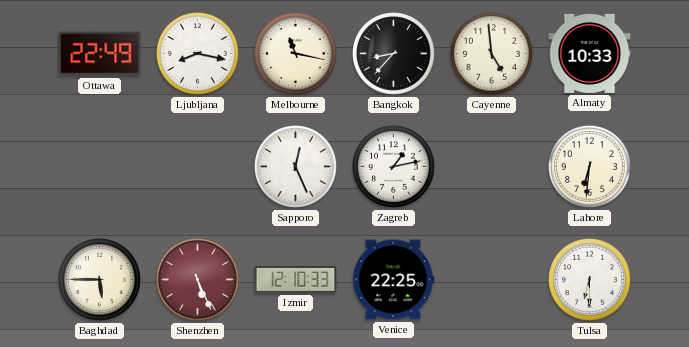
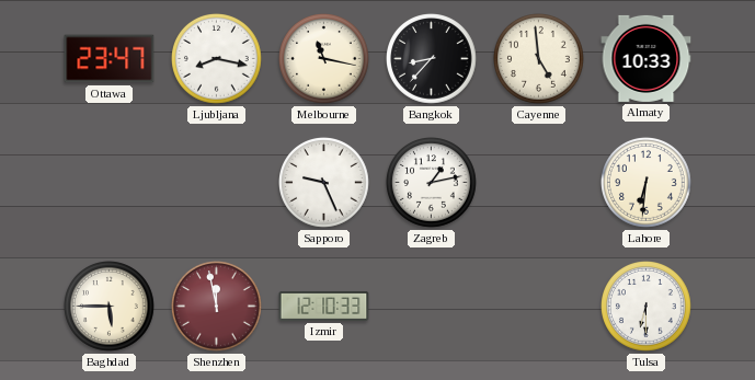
Ottawa: 22:49 -> 23:47
Sapporo: 12:26 -> 9:26
Shenzhen: 5:26 -> 11:58
Venice: 22:25 -> none
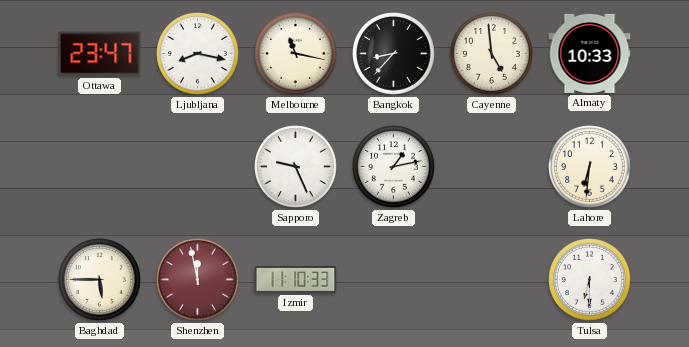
Izmir: 12:10 -> 11:10
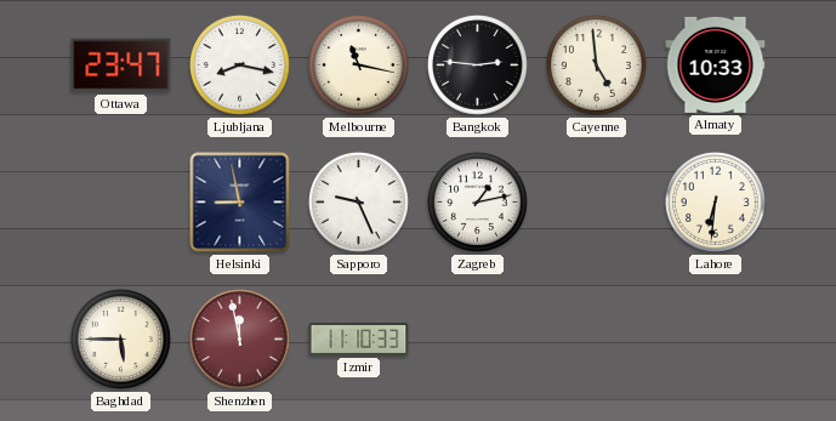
Bangkok: 8:37 -> 2:46
Helsinki: none -> 8:58
Tulsa: 6:30 -> none
